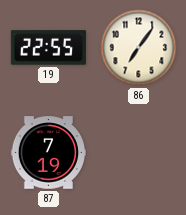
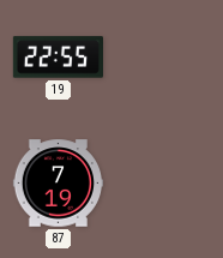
86: 7:06 -> none
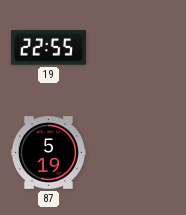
87: 7:19 -> 5:19
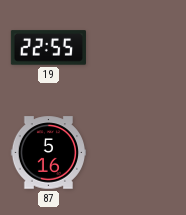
87: 5:19 -> 5:16
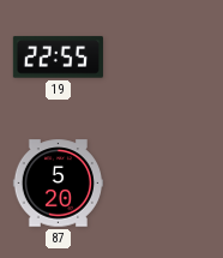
87: 5:16 -> 5:20
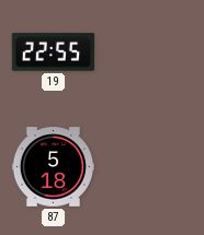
87: 5:20 -> 5:18
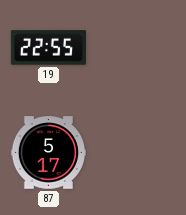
87: 5:18 -> 5:17
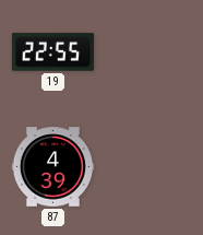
87: 5:17 -> 4:39
